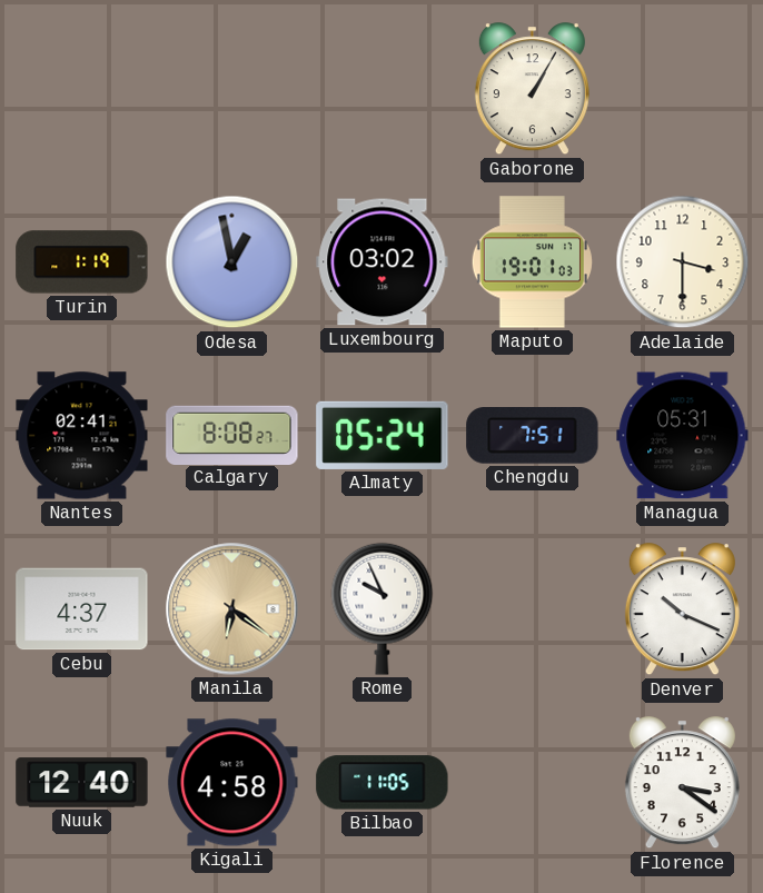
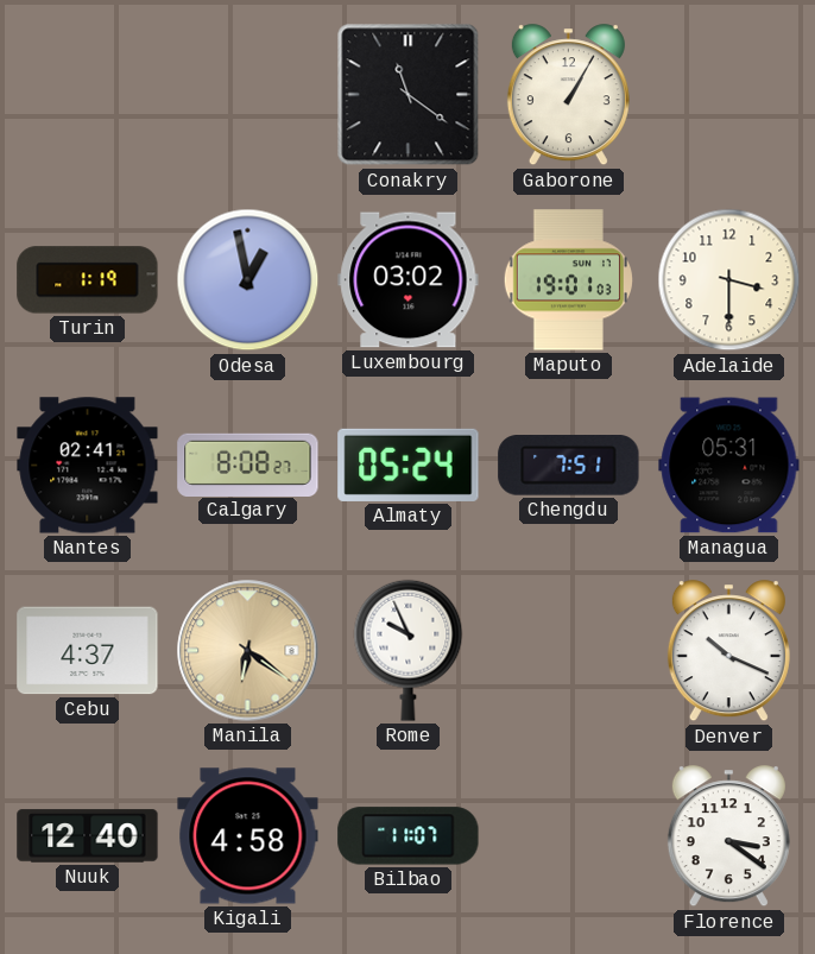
Conakry: none -> 11:21
Bilbao: 11:05 -> 11:07
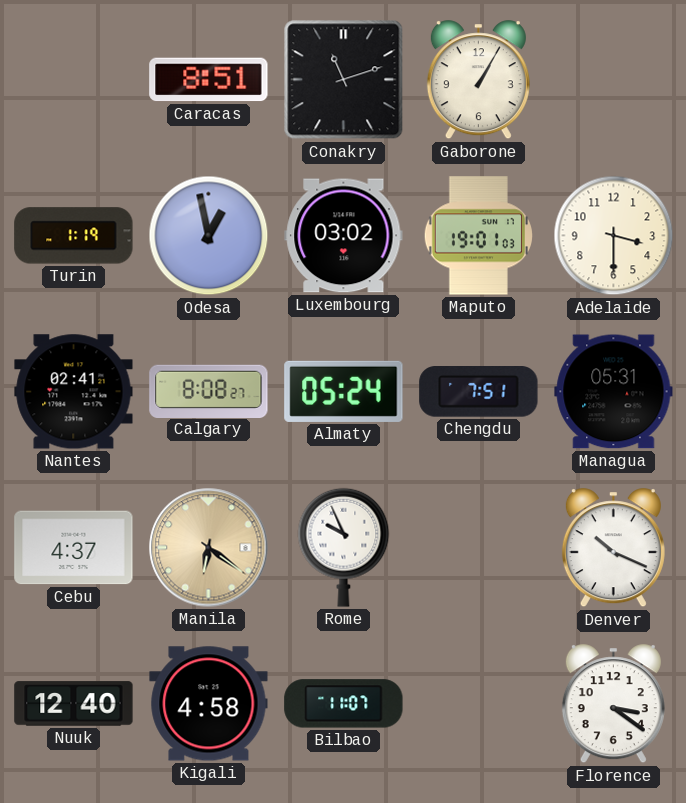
Caracas: none -> 8:51
Conakry: 11:21 -> 11:12
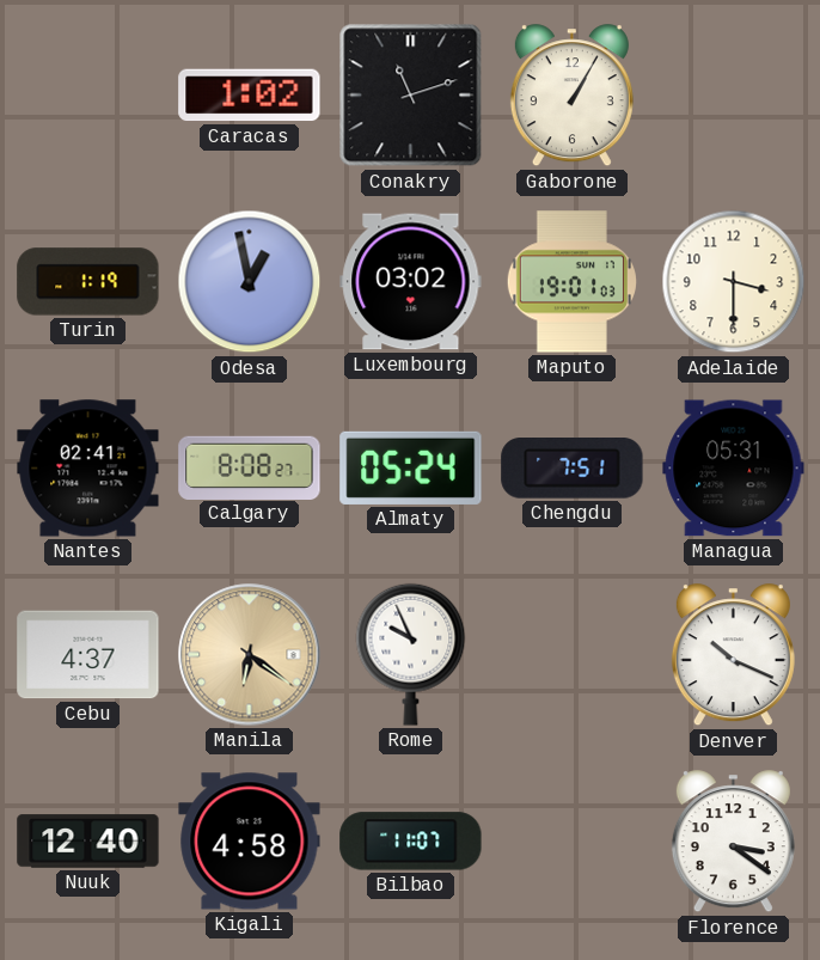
Caracas: 8:51 -> 1:02
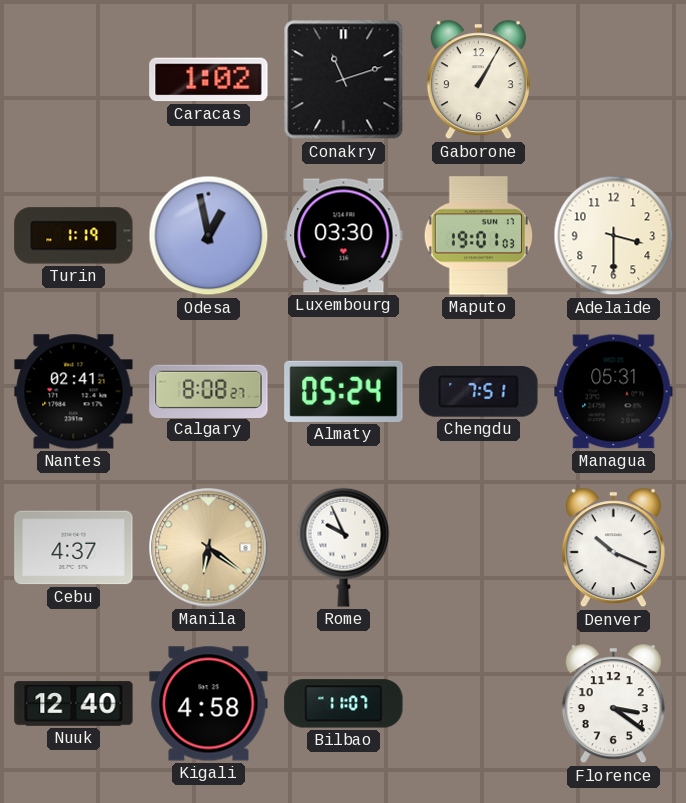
Luxembourg: 03:02 -> 03:30
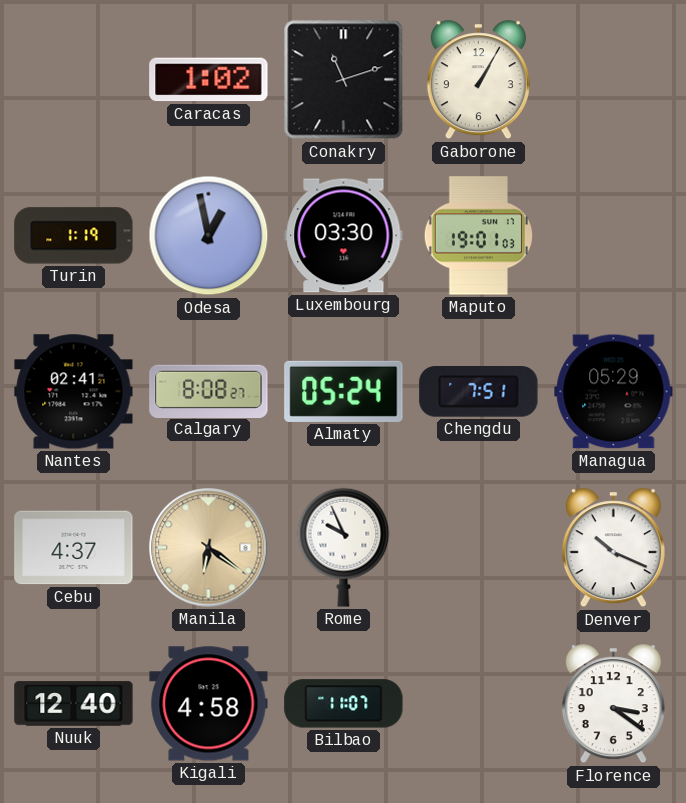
Adelaide: 3:30 -> none
Managua: 05:31 -> 05:29
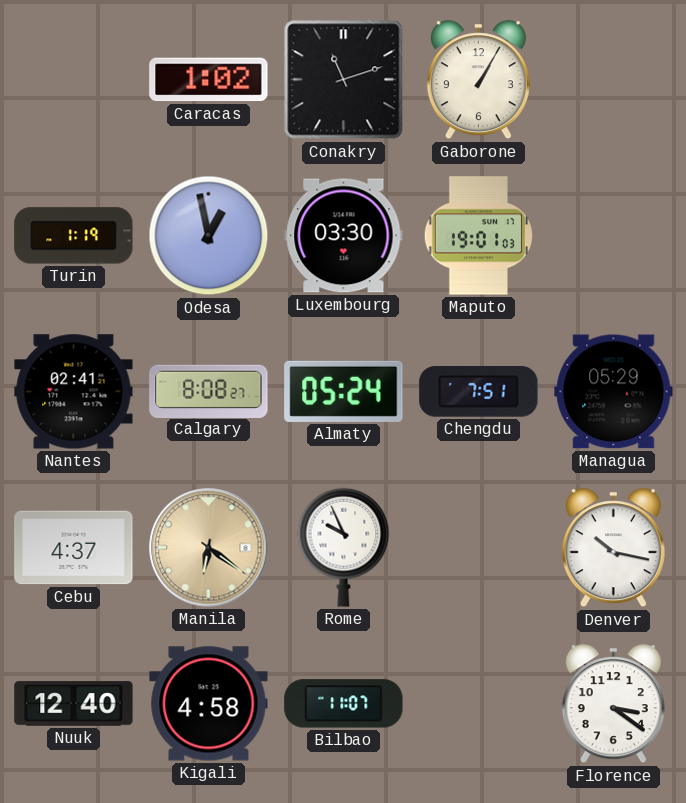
Denver: 10:19 -> 10:17
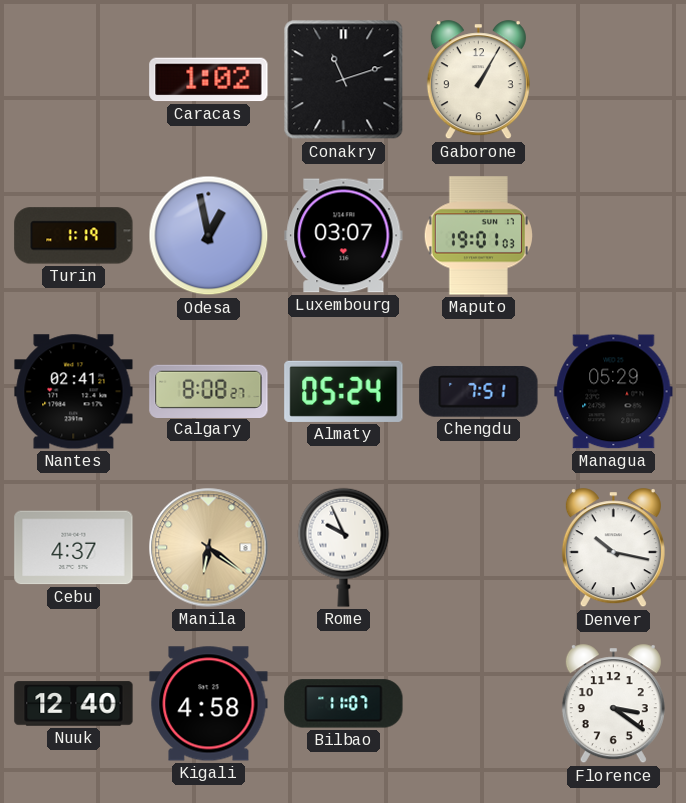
Luxembourg: 03:30 -> 03:07
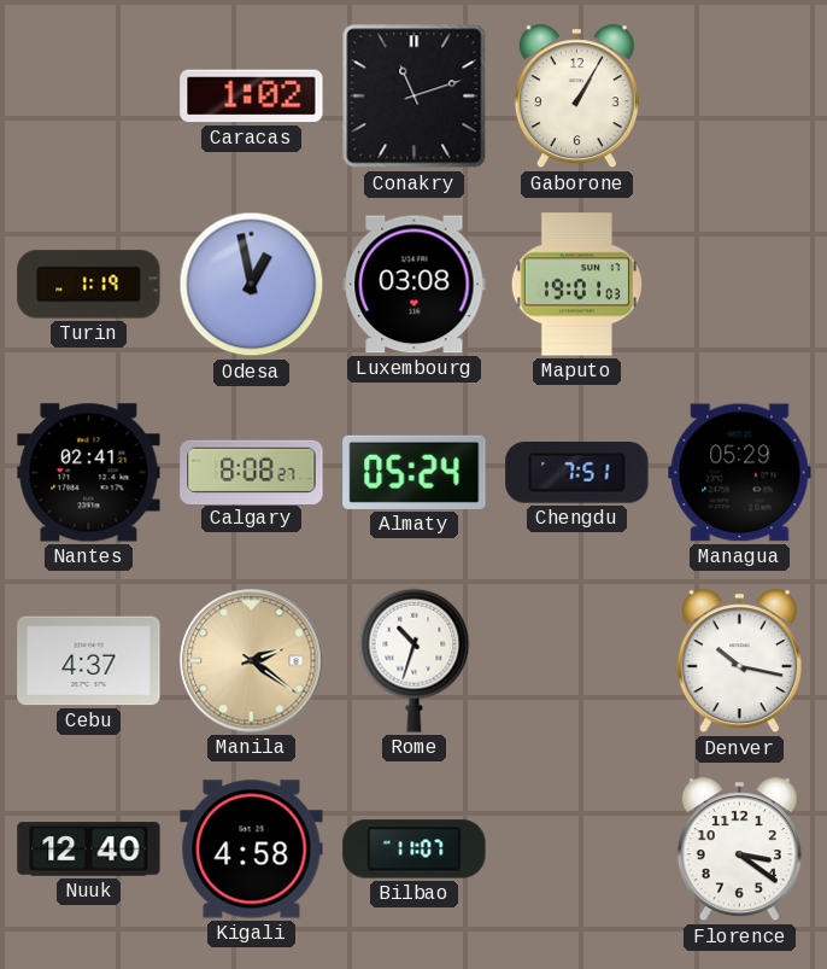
Luxembourg: 03:07 -> 03:08
Manila: 6:21 -> 2:21
Rome: 9:56 -> 10:33
